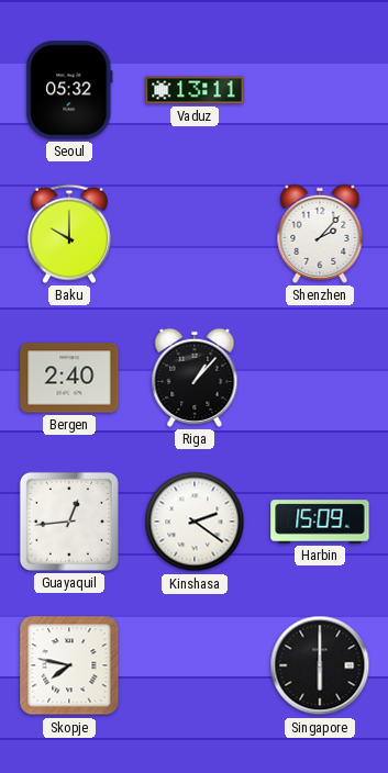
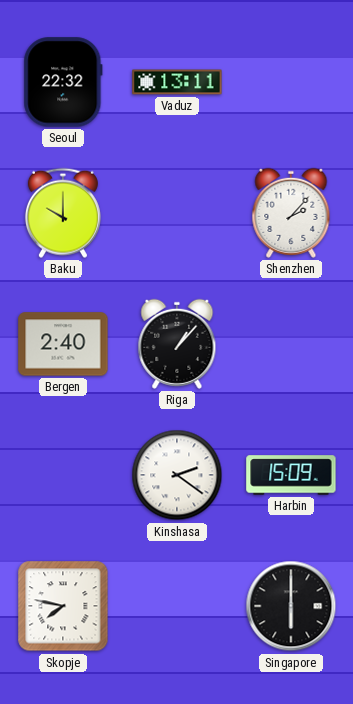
Seoul: 05:32 -> 22:32
Guayaquil: 12:44 -> none
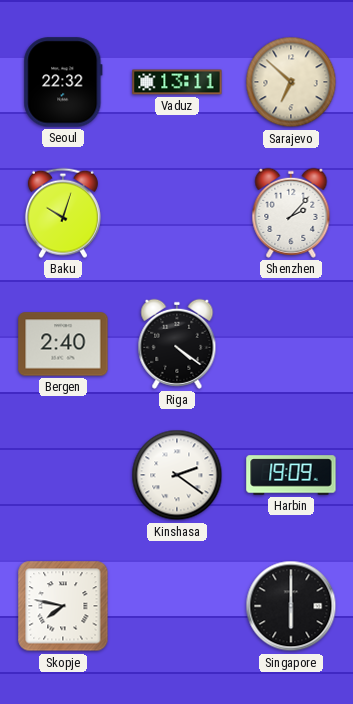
Sarajevo: none -> 6:52
Baku: 10:00 -> 10:03
Riga: 1:07 -> 4:21
Harbin: 15:09 -> 19:09
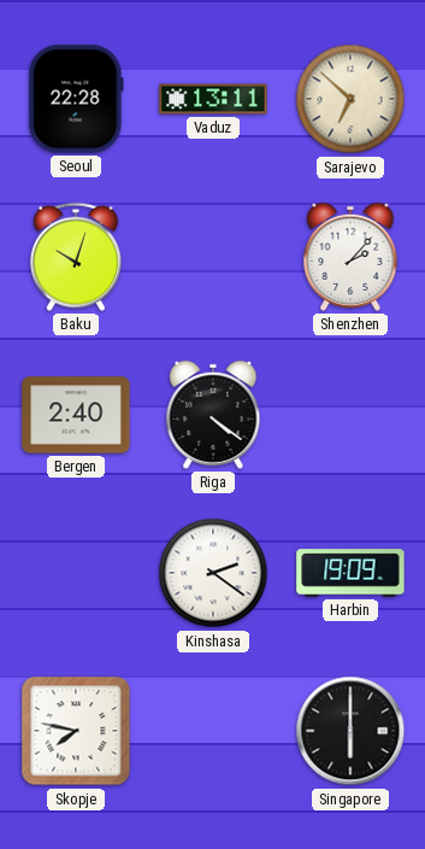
Seoul: 22:32 -> 22:28
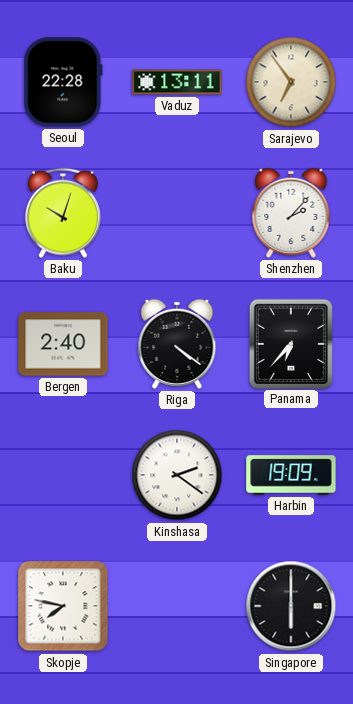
Sarajevo: 6:52 -> 6:54
Panama: none -> 6:37
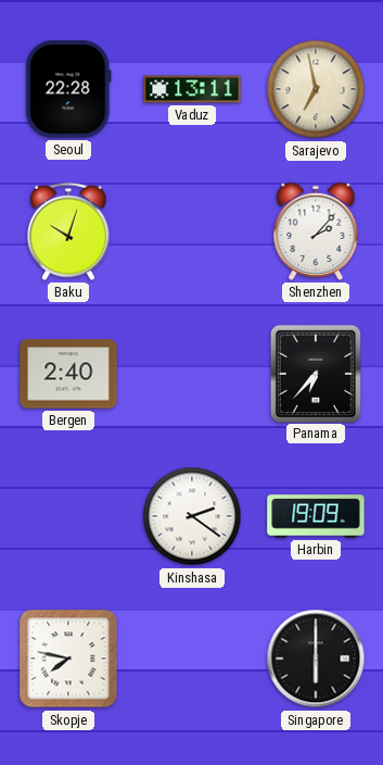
Sarajevo: 6:54 -> 6:58
Riga: 4:21 -> none
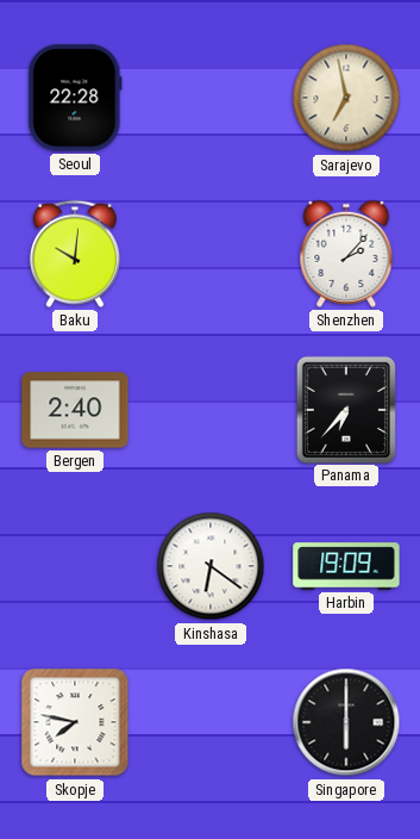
Vaduz: 13:11 -> none
Baku: 10:03 -> 10:01
Kinshasa: 2:21 -> 6:21
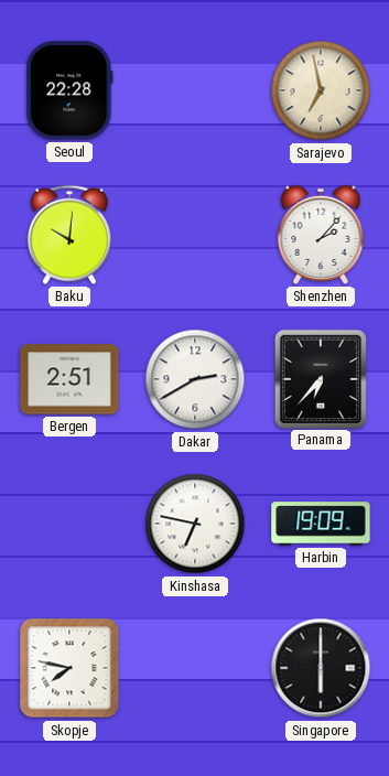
Bergen: 2:40 -> 2:51
Dakar: none -> 2:40
Kinshasa: 6:21 -> 6:47
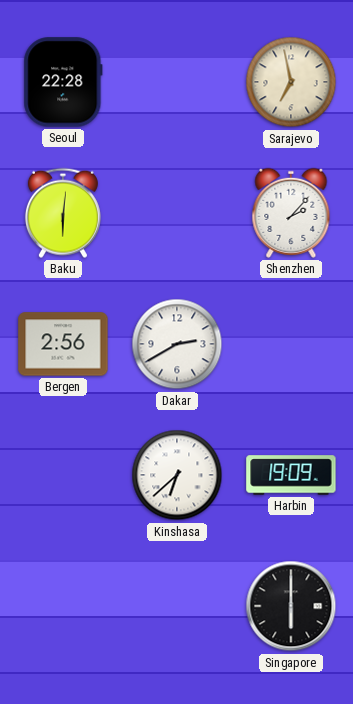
Baku: 10:01 -> 6:01
Bergen: 2:51 -> 2:56
Panama: 6:37 -> none
Kinshasa: 6:47 -> 6:38
Skopje: 7:47 -> none
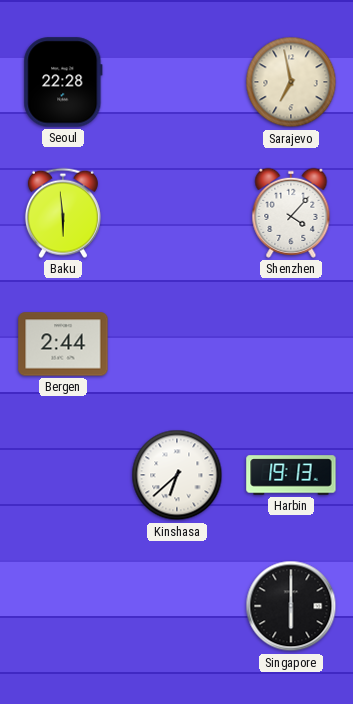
Baku: 6:01 -> 5:59
Shenzhen: 2:07 -> 4:07
Bergen: 2:56 -> 2:44
Dakar: 2:40 -> none
Harbin: 19:09 -> 19:13
